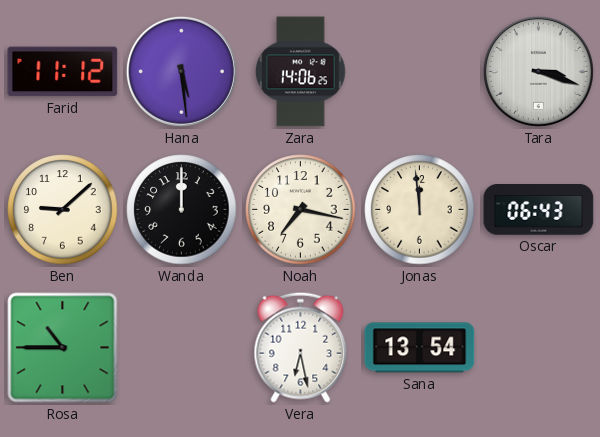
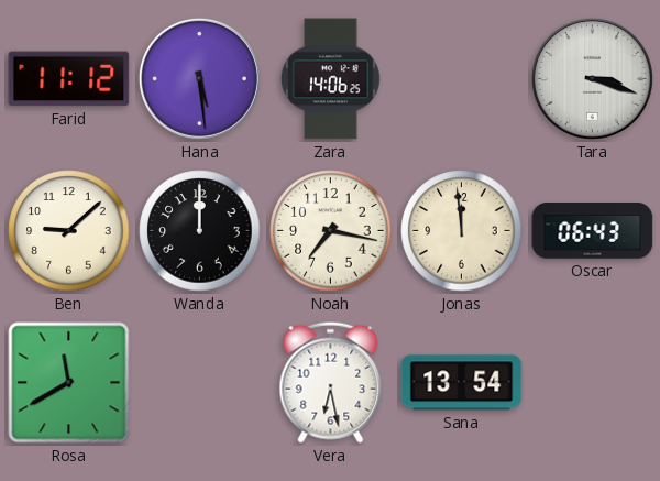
Rosa: 10:45 -> 11:40
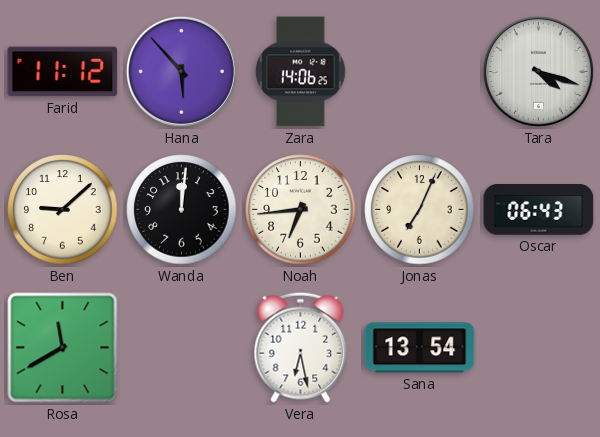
Hana: 5:29 -> 5:53
Tara: 3:18 -> 4:18
Wanda: 12:00 -> 12:01
Noah: 7:17 -> 6:44
Jonas: 11:59 -> 7:04
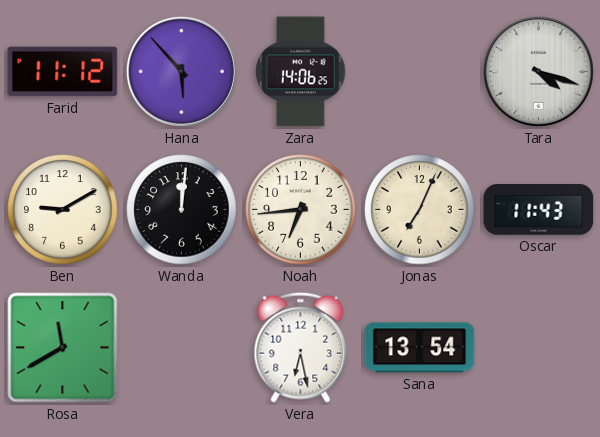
Ben: 9:08 -> 9:10
Oscar: 06:43 -> 11:43
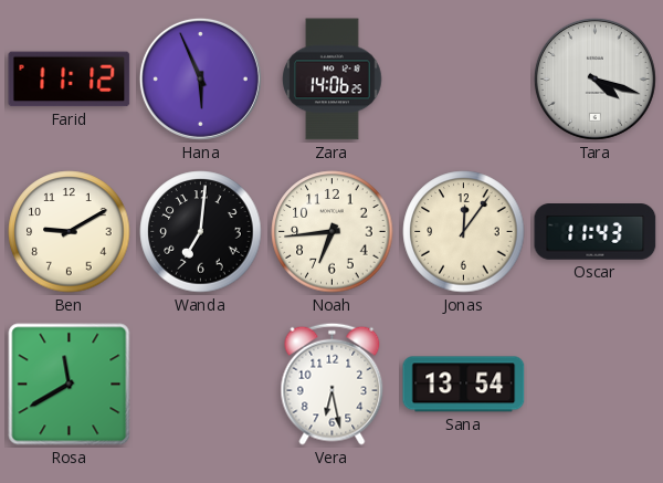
Hana: 5:53 -> 5:56
Wanda: 12:01 -> 7:01
Jonas: 7:04 -> 12:06
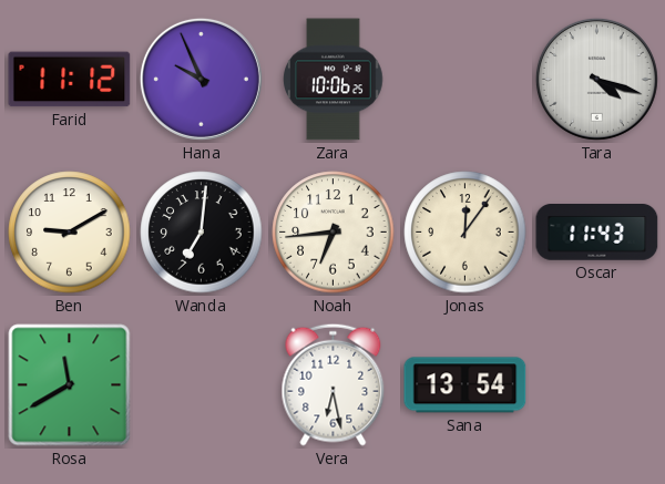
Hana: 5:56 -> 9:56
Zara: 14:06 -> 10:06
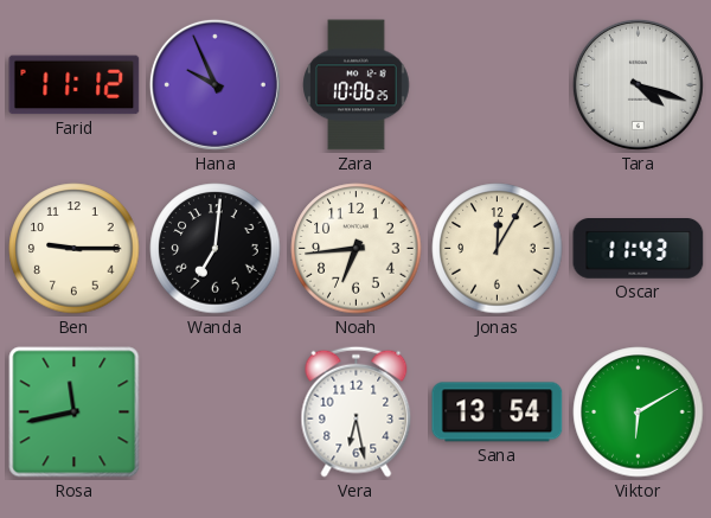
Ben: 9:10 -> 9:15
Jonas: 12:06 -> 12:05
Rosa: 11:40 -> 11:43
Viktor: none -> 6:10
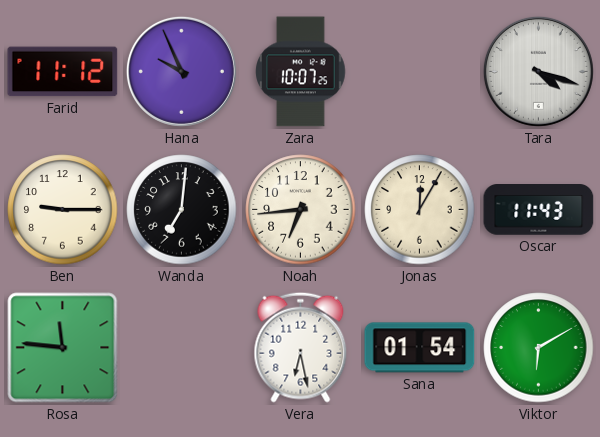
Zara: 10:06 -> 10:07
Rosa: 11:43 -> 11:46
Sana: 13:54 -> 01:54
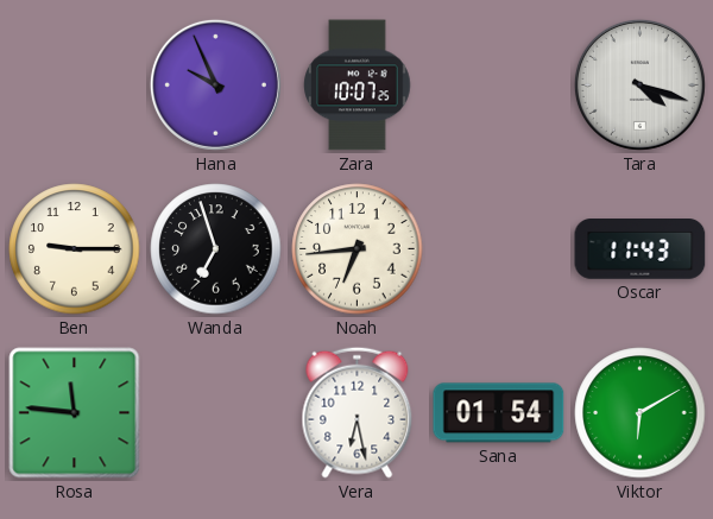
Farid: 11:12 -> none
Wanda: 7:01 -> 6:57
Jonas: 12:05 -> none
